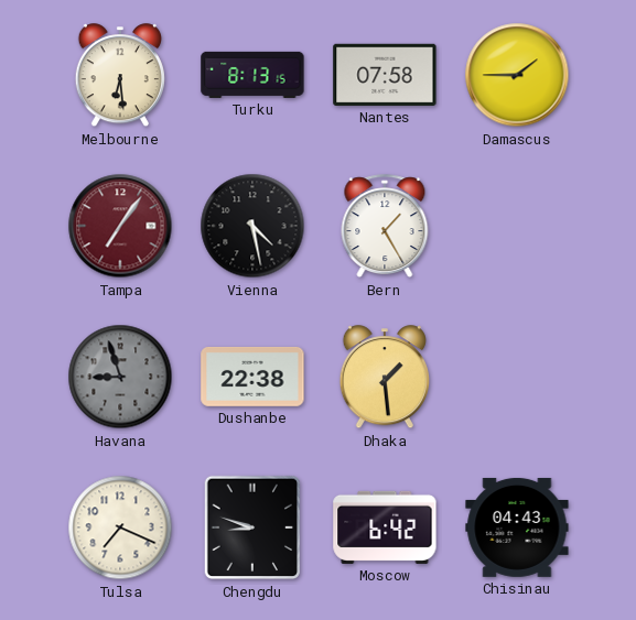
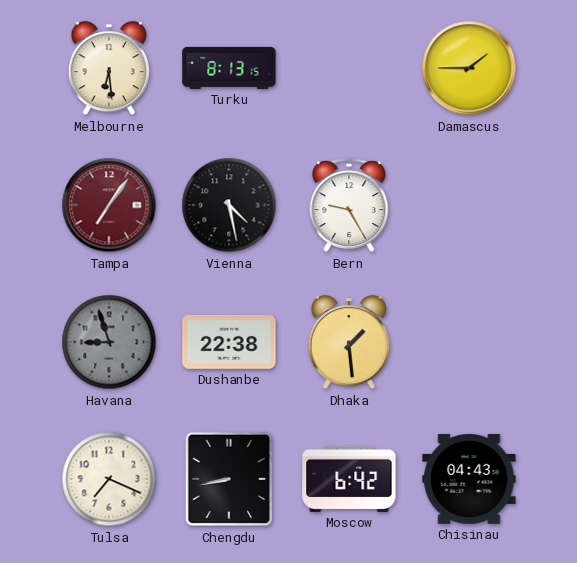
Nantes: 07:58 -> none
Bern: 1:25 -> 9:25
Chengdu: 8:48 -> 8:43
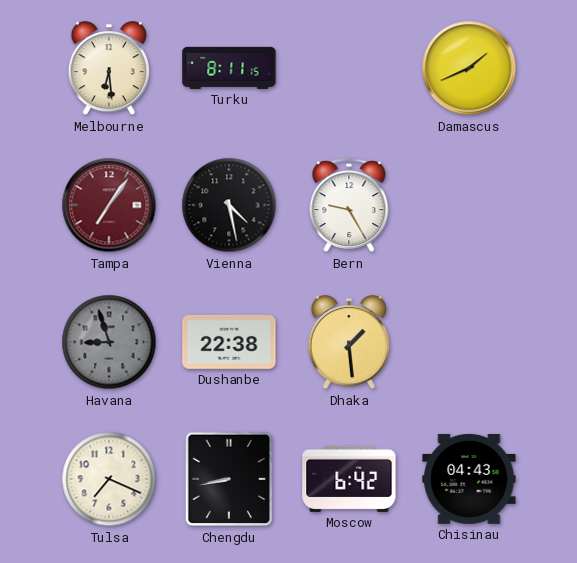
Turku: 8:13 -> 8:11
Damascus: 1:45 -> 1:41
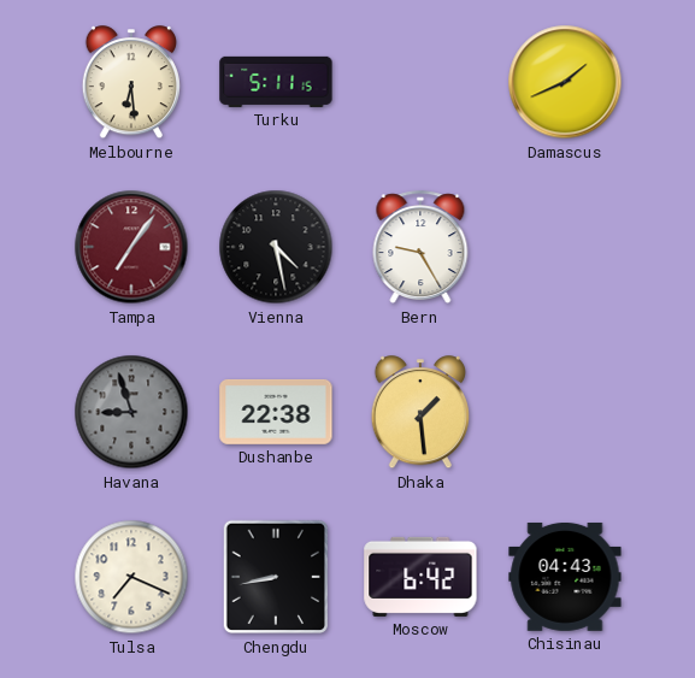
Turku: 8:11 -> 5:11
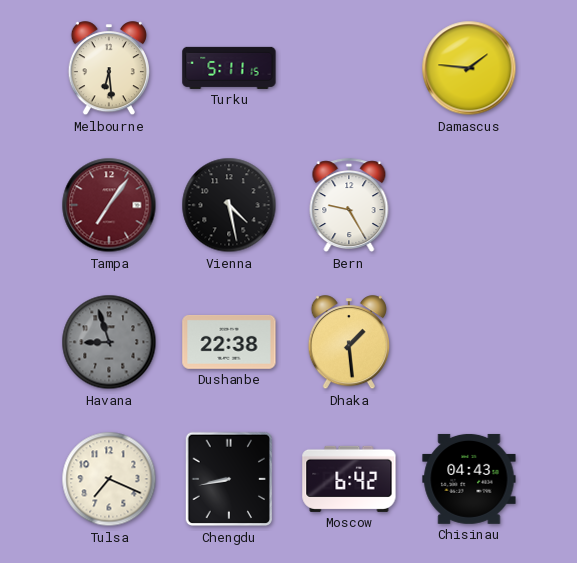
Damascus: 1:41 -> 1:46
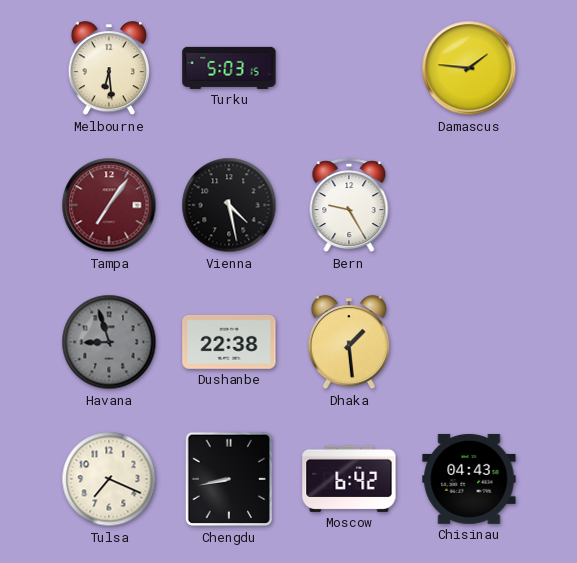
Turku: 5:11 -> 5:03
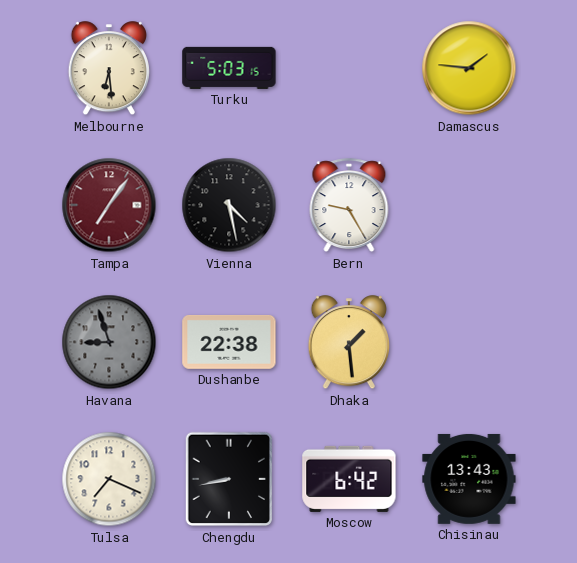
Chisinau: 04:43 -> 13:43
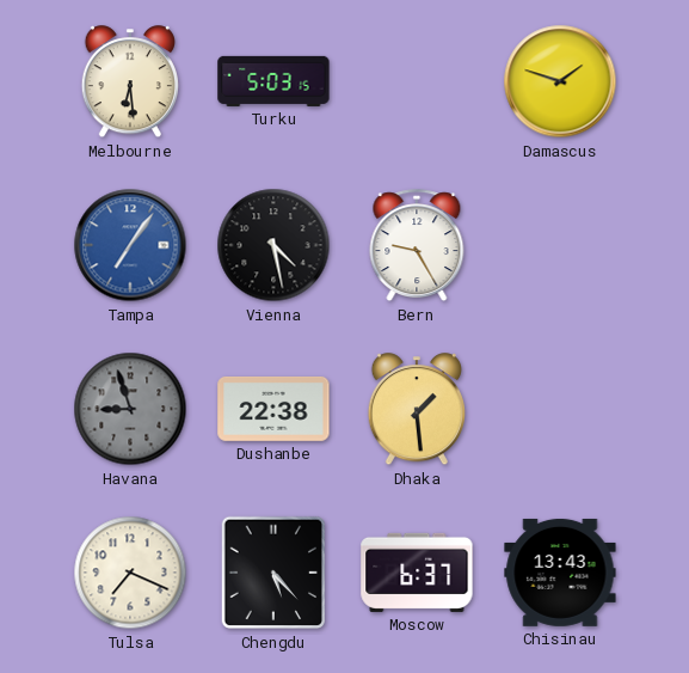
Damascus: 1:46 -> 1:48
Tampa dial: burgundy -> blue
Chengdu: 8:43 -> 5:23
Moscow: 6:42 -> 6:37
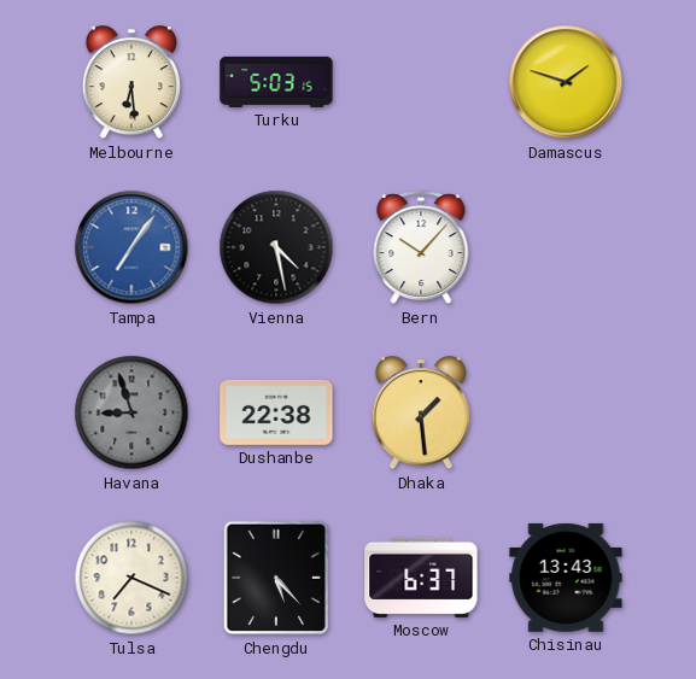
Bern: 9:25 -> 10:07
